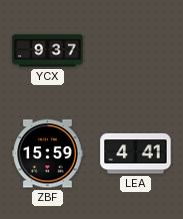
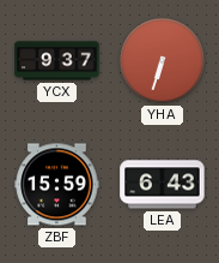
YHA: none -> 6:33
LEA: 4:41 -> 6:43
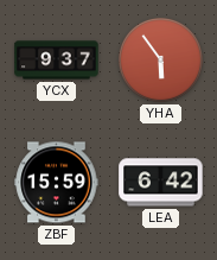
YHA: 6:33 -> 5:54
LEA: 6:43 -> 6:42
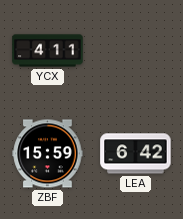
YCX: 9:37 -> 4:11
YHA: 5:54 -> none
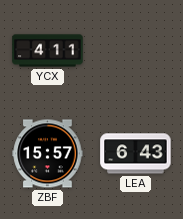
ZBF: 15:59 -> 15:57
LEA: 6:42 -> 6:43
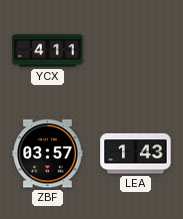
ZBF: 15:57 -> 03:57
LEA: 6:43 -> 1:43
